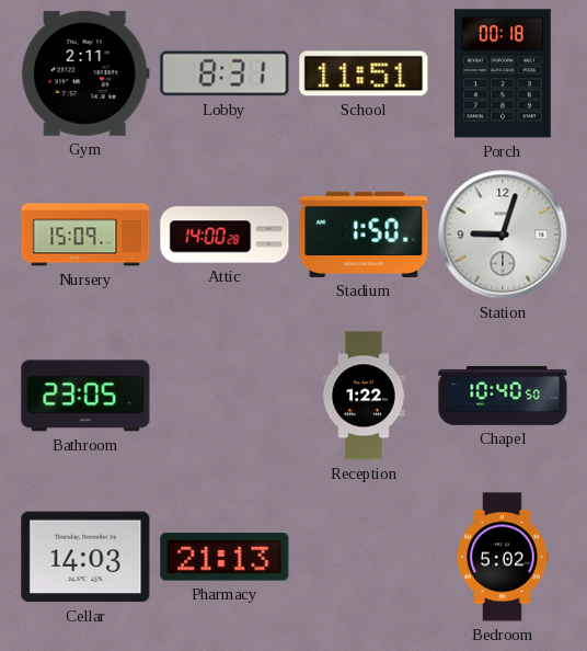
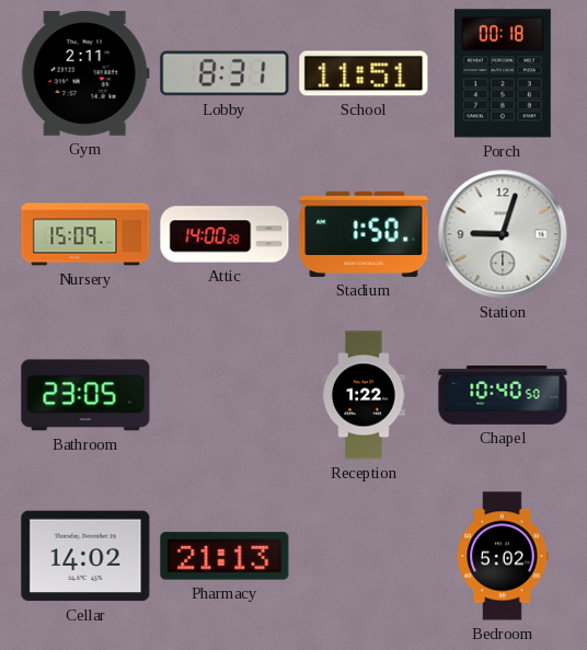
Cellar: 14:03 -> 14:02
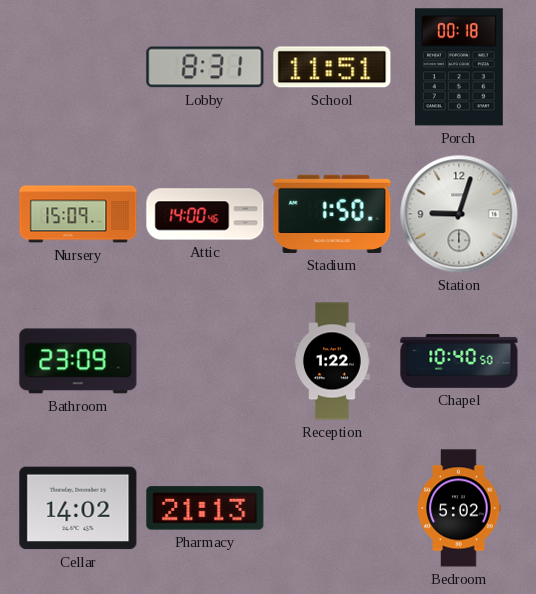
Gym: 2:11 -> none
Attic: 14:00:28 -> 14:00:46
Bathroom: 23:05 -> 23:09
